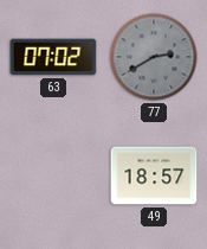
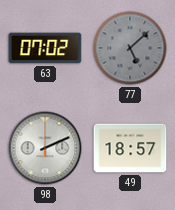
77: 2:40 -> 5:08
98: none -> 2:11
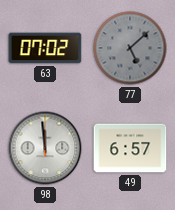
98: 2:11 -> 11:59
49: 18:57 -> 6:57
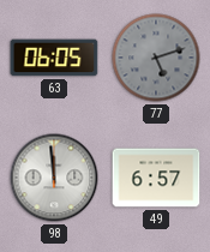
63: 07:02 -> 06:05
77: 5:08 -> 5:12
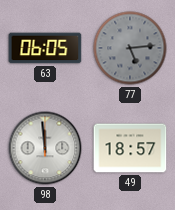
77: 5:12 -> 5:14
49: 6:57 -> 18:57
